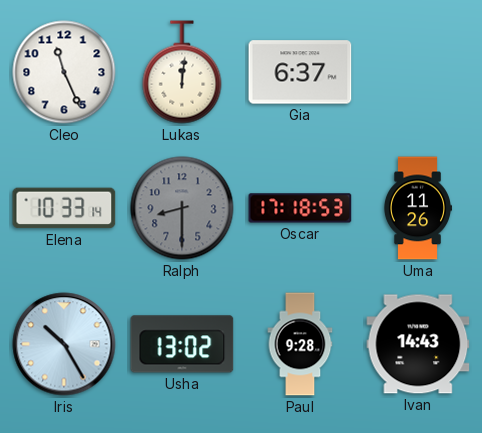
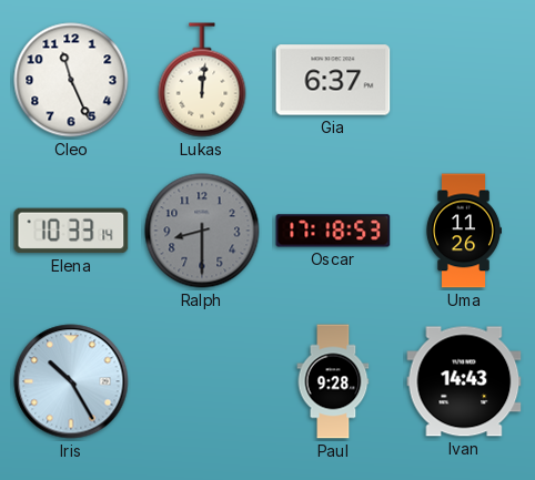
Usha: 13:02 -> none
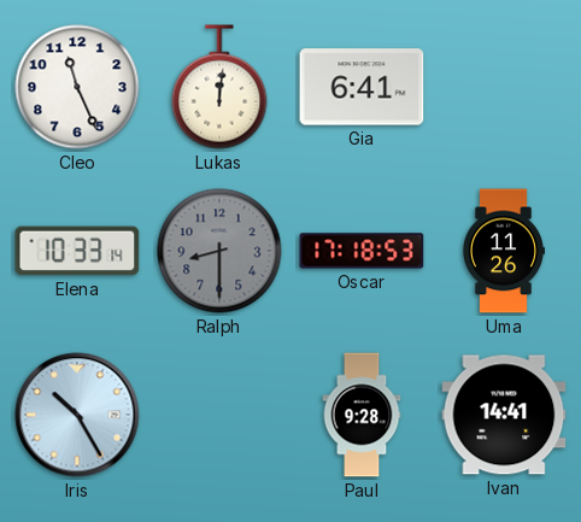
Gia: 6:37 -> 6:41
Ivan: 14:43 -> 14:41
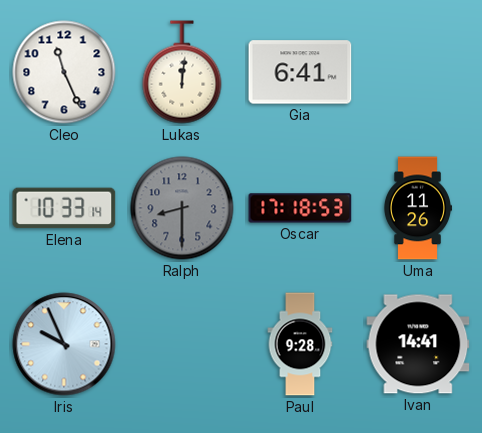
Iris: 10:25 -> 9:56
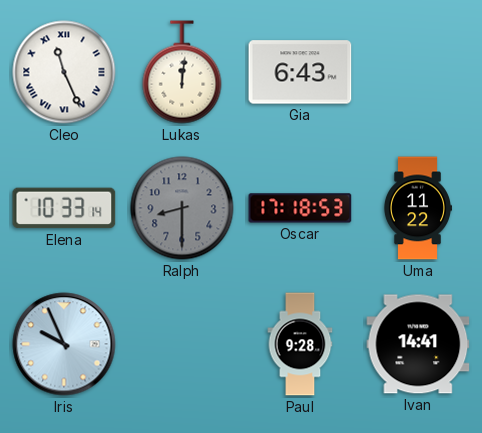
Cleo numerals: Arabic -> Roman
Gia: 6:41 -> 6:43
Uma: 11:26 -> 11:22
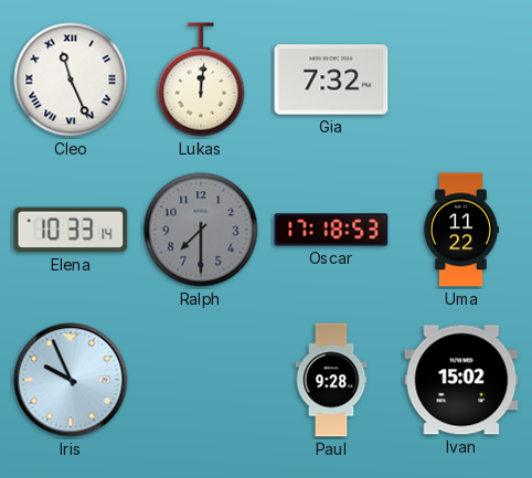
Gia: 6:43 -> 7:32
Ralph: 8:30 -> 7:30
Ivan: 14:41 -> 15:02
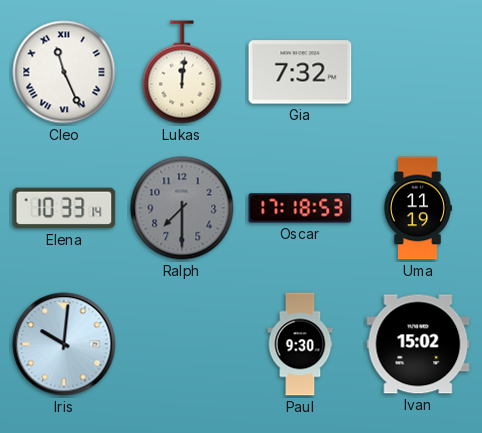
Uma: 11:22 -> 11:19
Iris: 9:56 -> 10:01
Paul: 9:28 -> 9:30
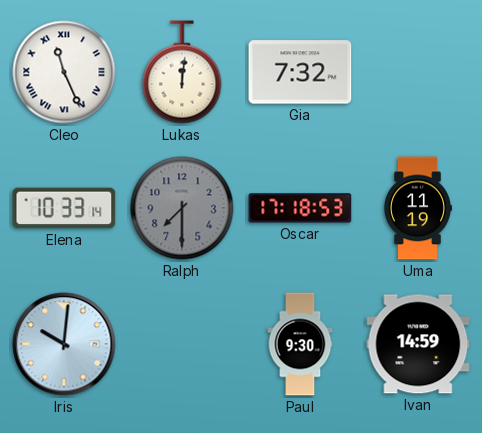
Ivan: 15:02 -> 14:59
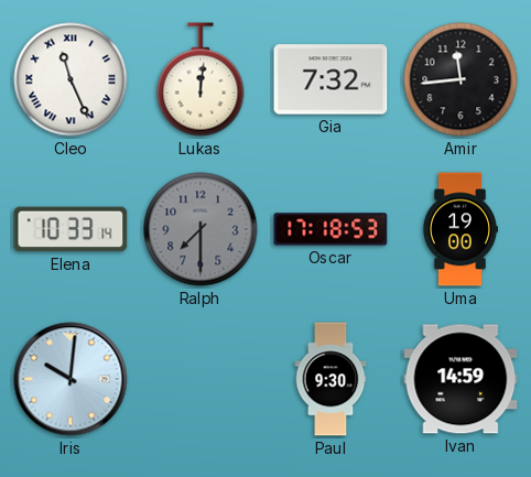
Amir: none -> 11:44
Uma: 11:19 -> 19:00
